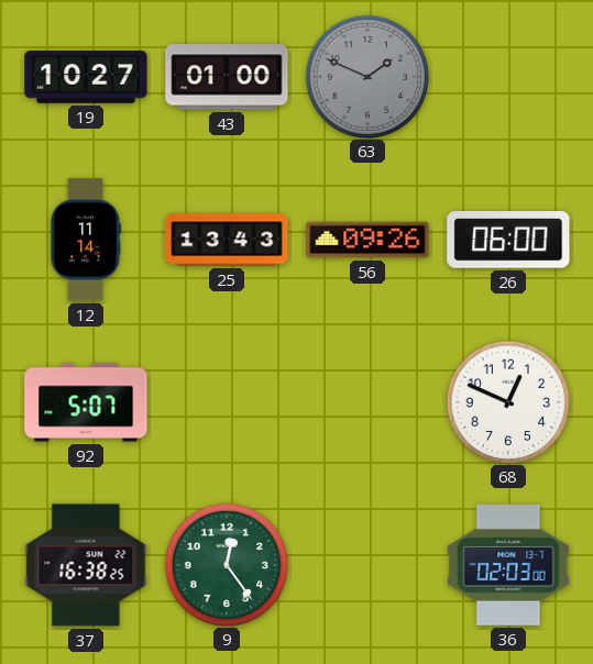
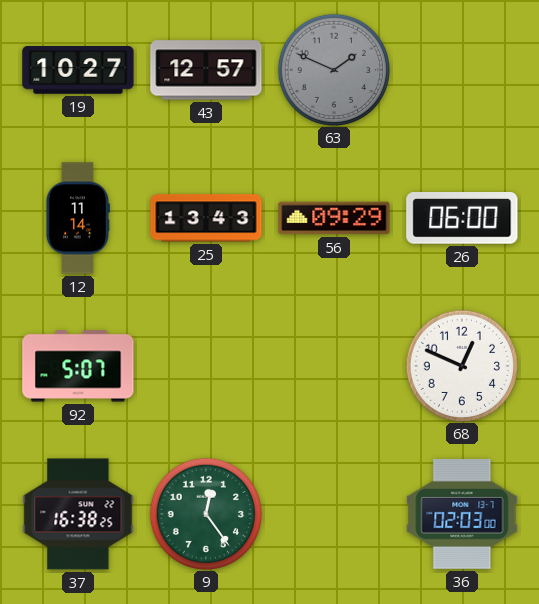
43: 01:00 -> 12:57
56: 09:26 -> 09:29
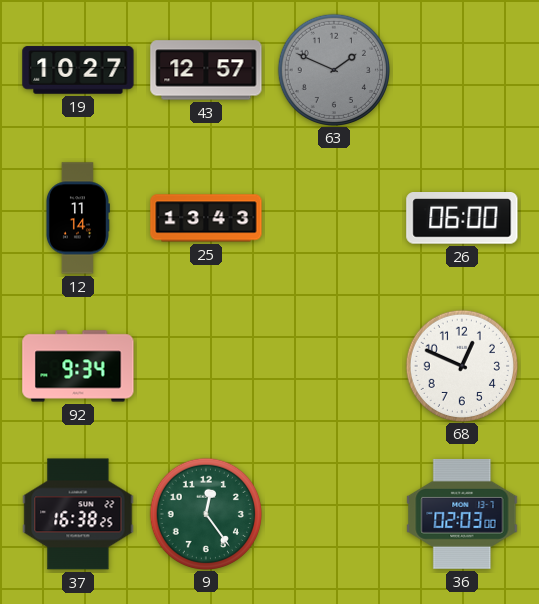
56: 09:29 -> none
92: 5:07 -> 9:34
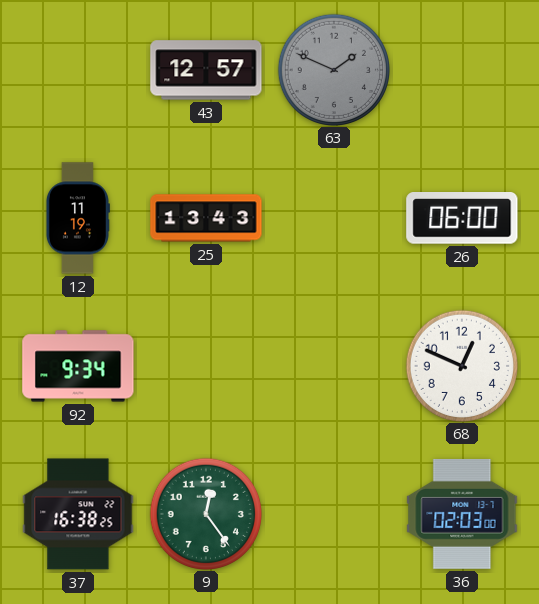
19: 10:27 -> none
12: 11:14 -> 11:19
